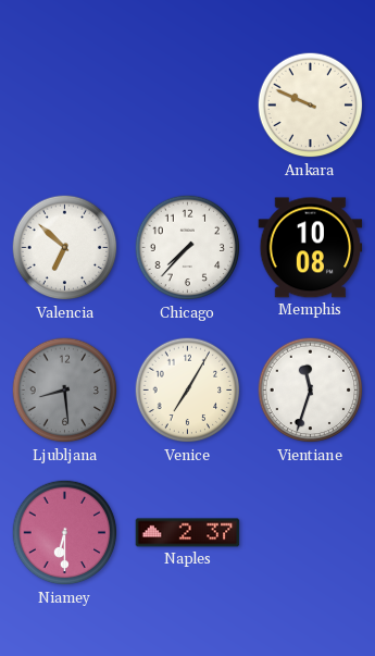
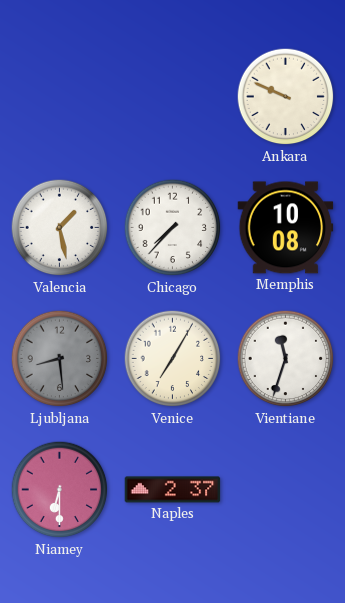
Valencia: 6:52 -> 1:28
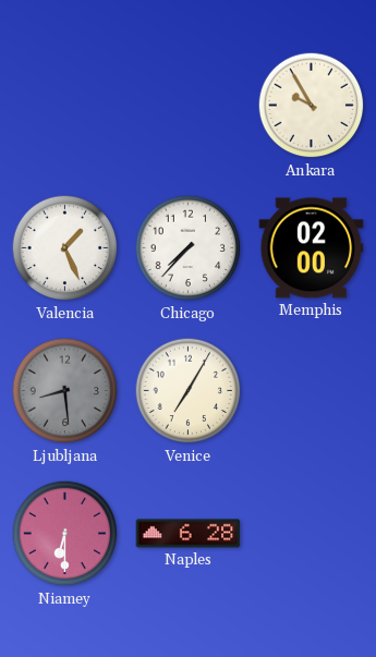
Ankara: 9:49 -> 9:55
Valencia: 1:28 -> 1:26
Memphis: 10:08 -> 02:00
Vientiane: 11:33 -> none
Naples: 2:37 -> 6:28
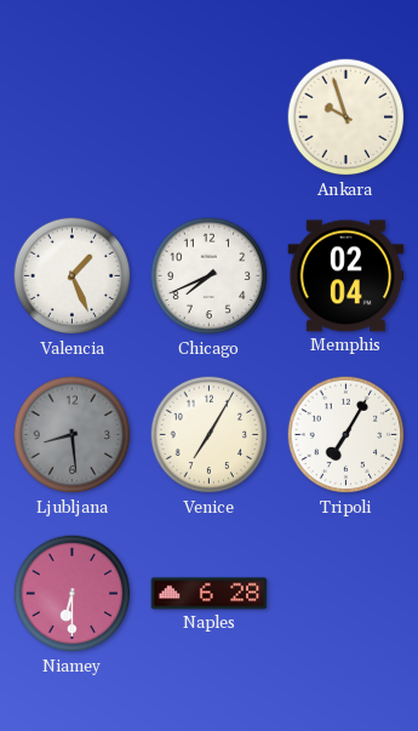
Ankara: 9:55 -> 9:57
Chicago: 7:37 -> 7:41
Memphis: 02:00 -> 02:04
Tripoli: none -> 7:05
